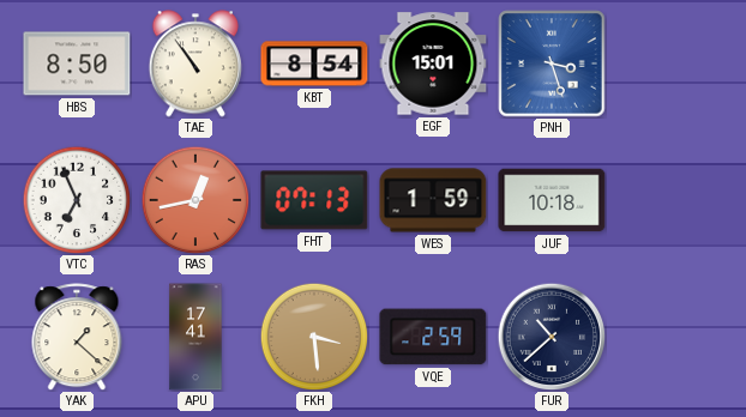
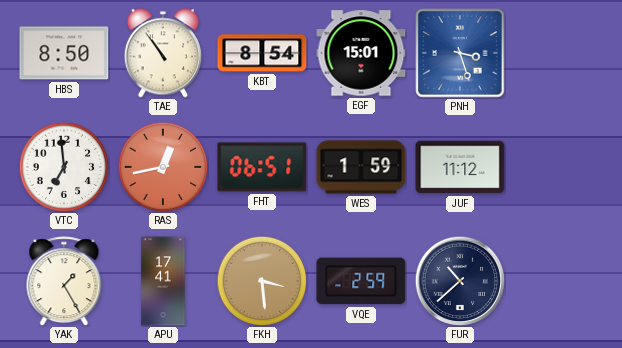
VTC: 6:56 -> 6:59
FHT: 07:13 -> 06:51
JUF: 10:18 -> 11:12
YAK: 1:22 -> 1:25
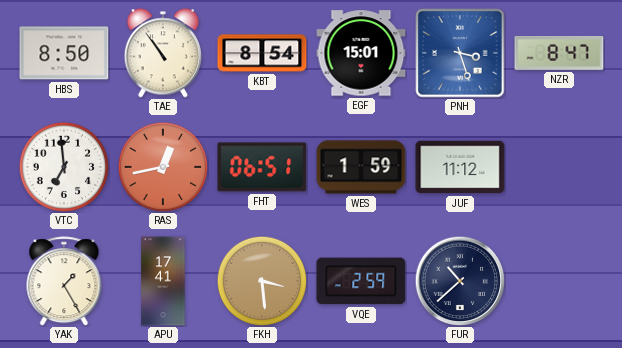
NZR: none -> 8:47
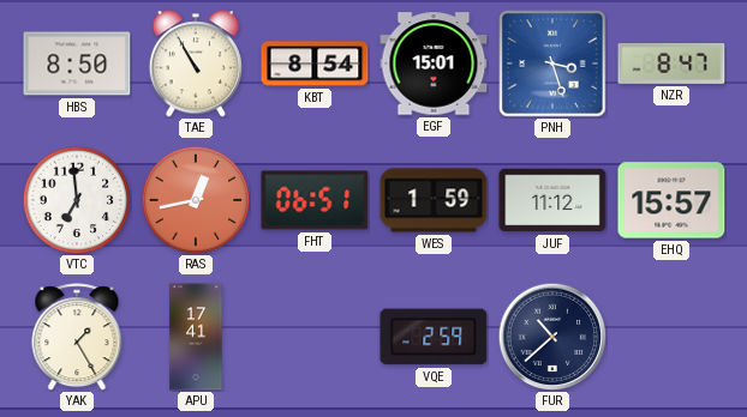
TAE: 10:54 -> 10:55
EHQ: none -> 15:57
FKH: 3:29 -> none
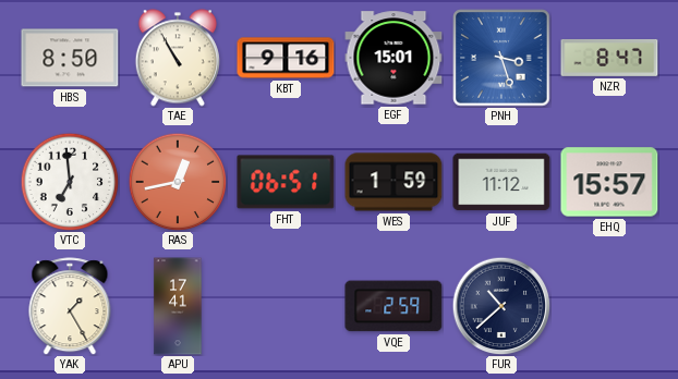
KBT: 8:54 -> 9:16
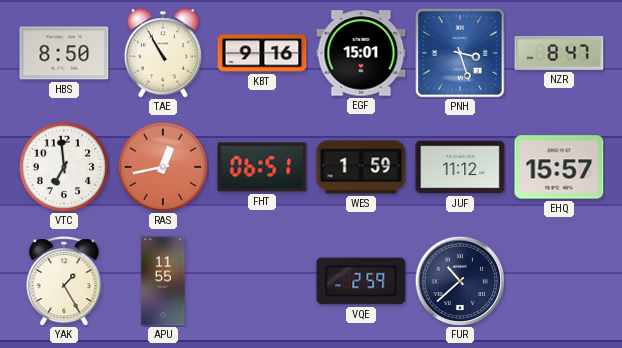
APU: 17:41 -> 11:55
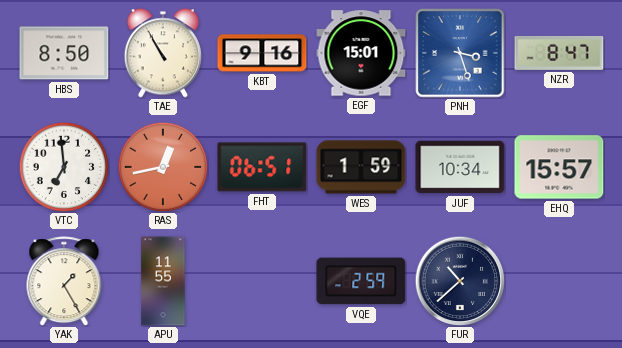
JUF: 11:12 -> 10:34
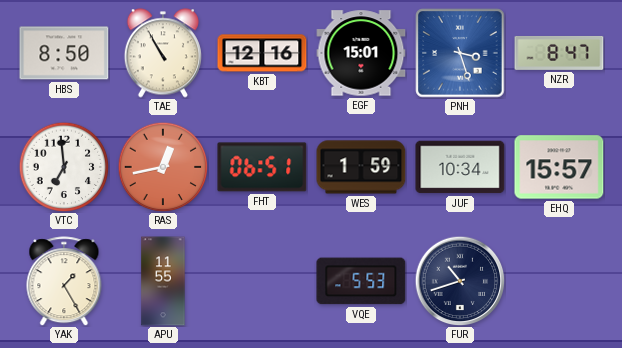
KBT: 9:16 -> 12:16
VQE: 2:59 -> 5:53
FUR: 10:38 -> 10:42
